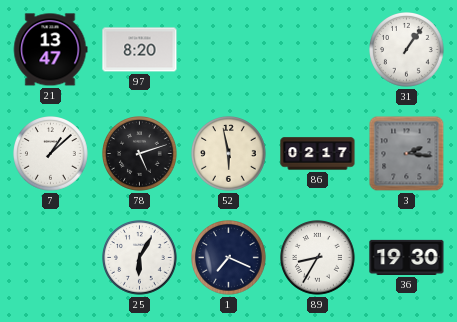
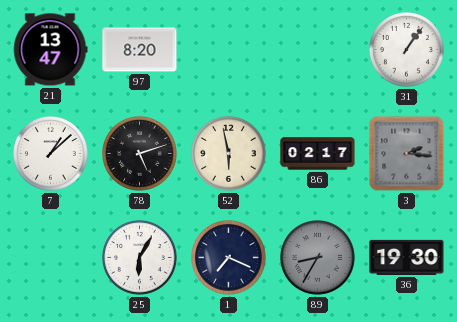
89 dial: white -> grey
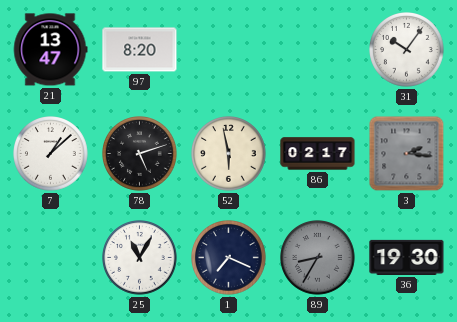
31: 1:06 -> 10:06
25: 6:05 -> 11:05
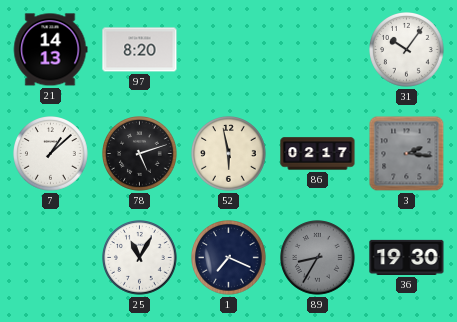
21: 13:47 -> 14:13
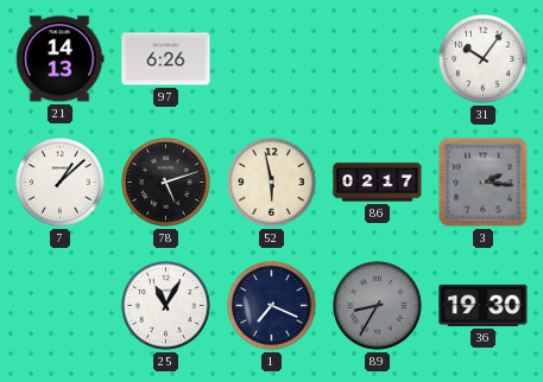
97: 8:20 -> 6:26
